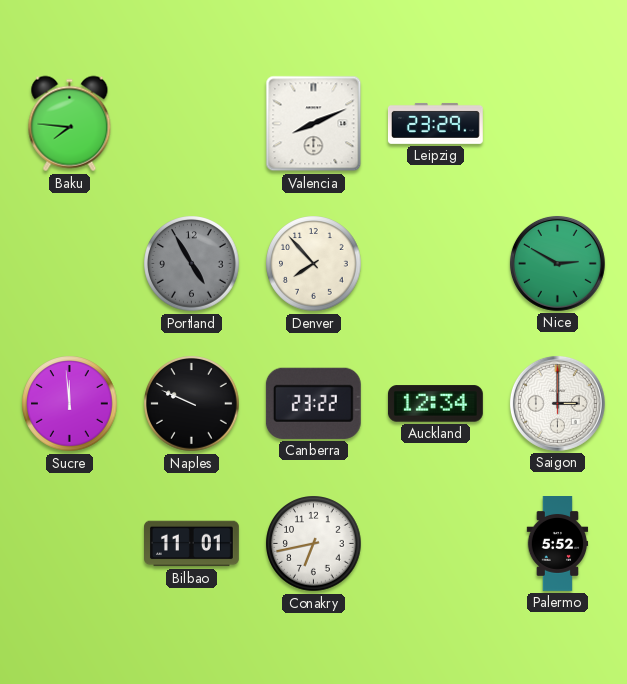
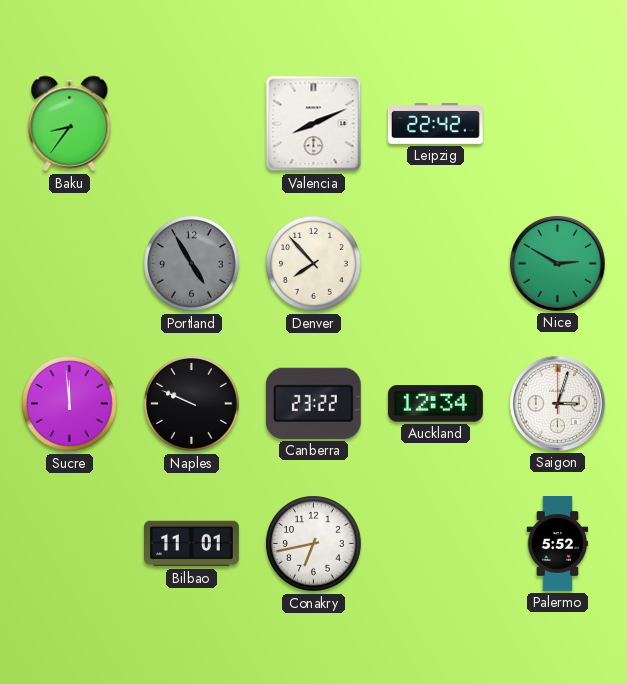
Baku: 7:46 -> 8:36
Leipzig: 23:29 -> 22:42
Saigon: 3:00 -> 3:03
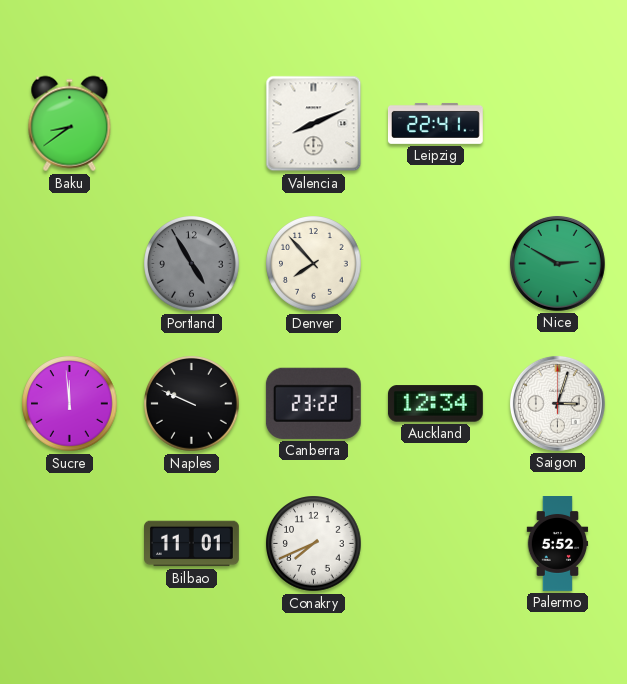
Baku: 8:36 -> 8:39
Leipzig: 22:42 -> 22:41
Conakry: 6:43 -> 7:41
